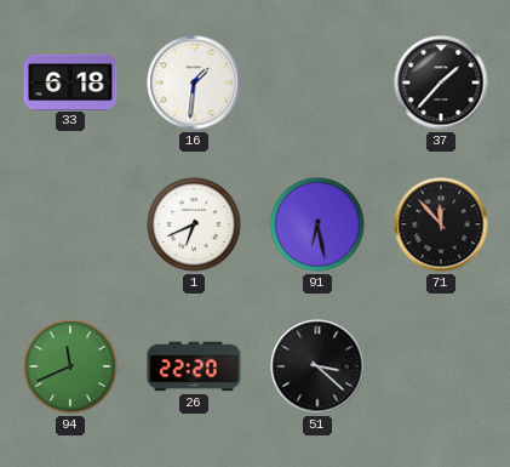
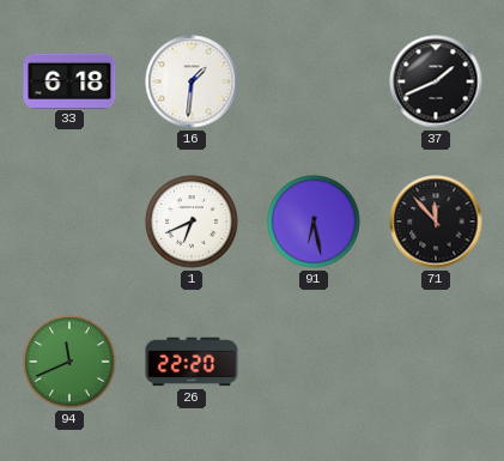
37: 1:37 -> 1:41
51: 3:22 -> none
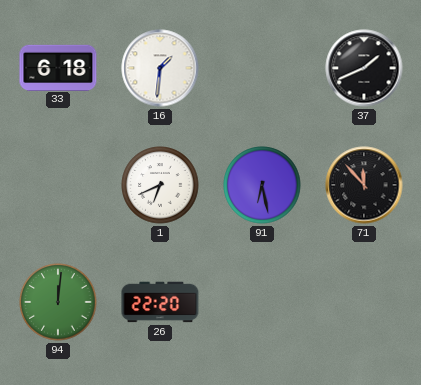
94: 11:41 -> 12:01
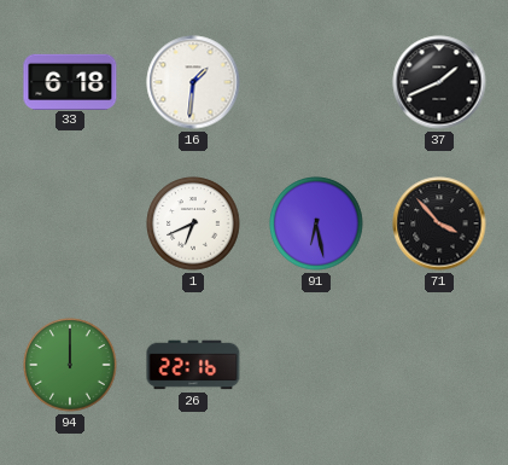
71: 11:53 -> 3:53
94: 12:01 -> 12:00
26: 22:20 -> 22:16
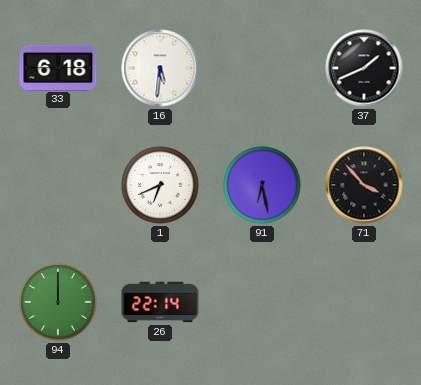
16: 1:31 -> 5:31
26: 22:16 -> 22:14
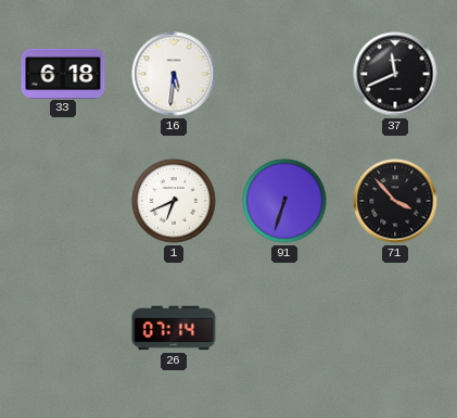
37: 1:41 -> 11:41
91: 6:28 -> 6:33
94: 12:00 -> none
26: 22:14 -> 07:14
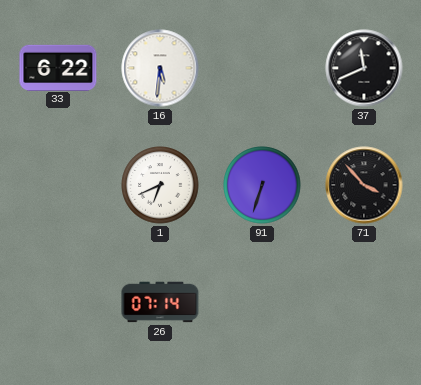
33: 6:18 -> 6:22
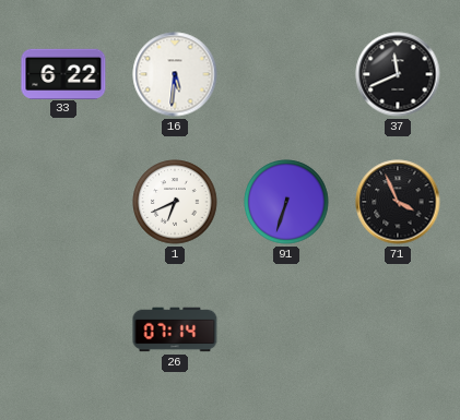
71: 3:53 -> 3:56
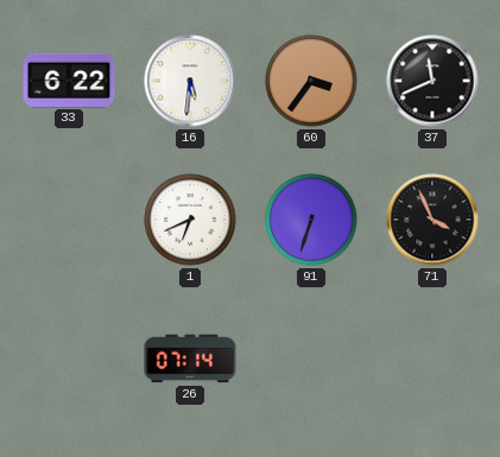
60: none -> 3:36
